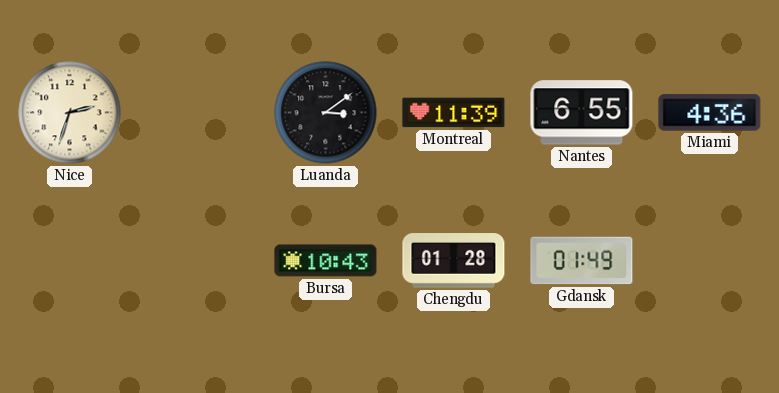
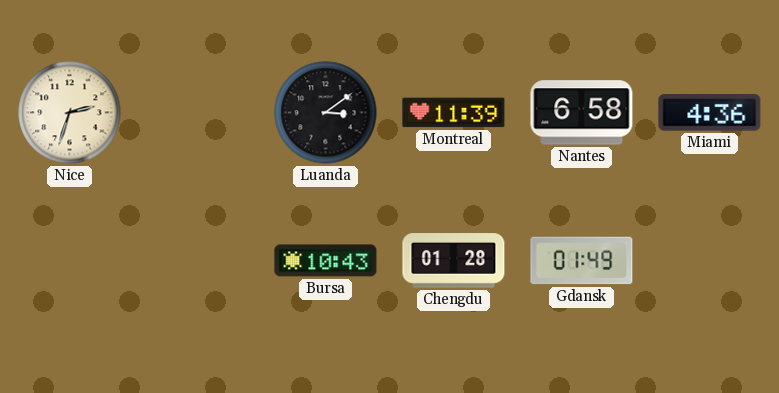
Nantes: 6:55 -> 6:58
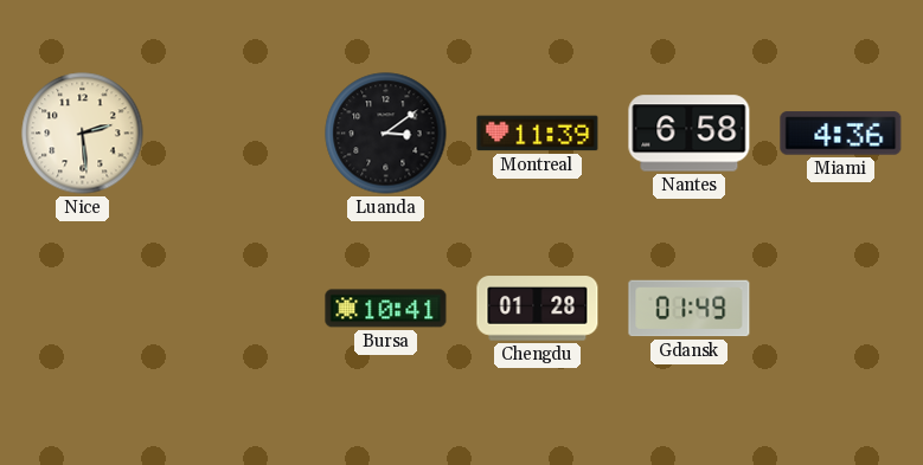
Nice: 2:33 -> 2:29
Bursa: 10:43 -> 10:41
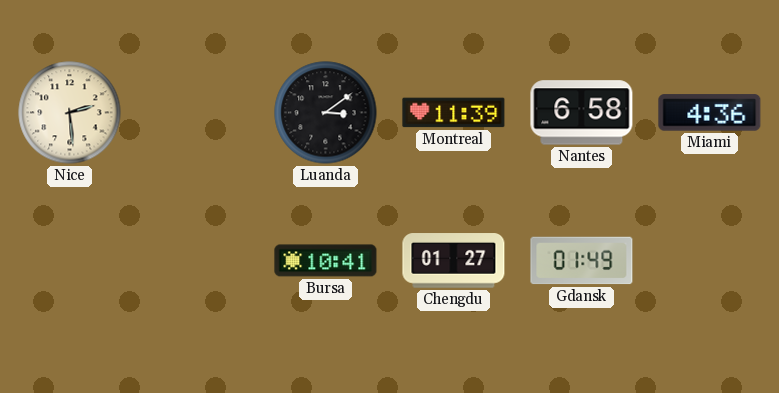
Chengdu: 01:28 -> 01:27
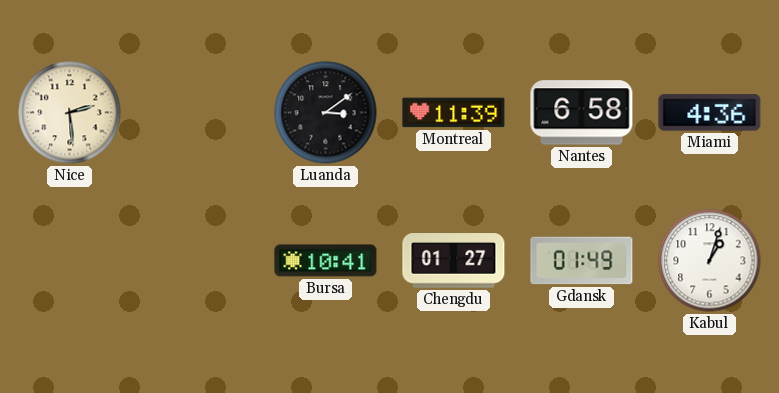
Kabul: none -> 1:03
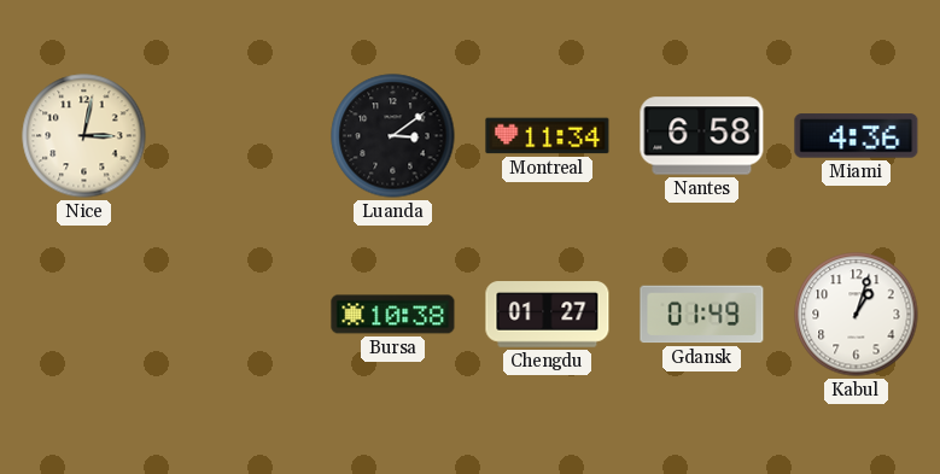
Nice: 2:29 -> 3:02
Montreal: 11:39 -> 11:34
Bursa: 10:41 -> 10:38
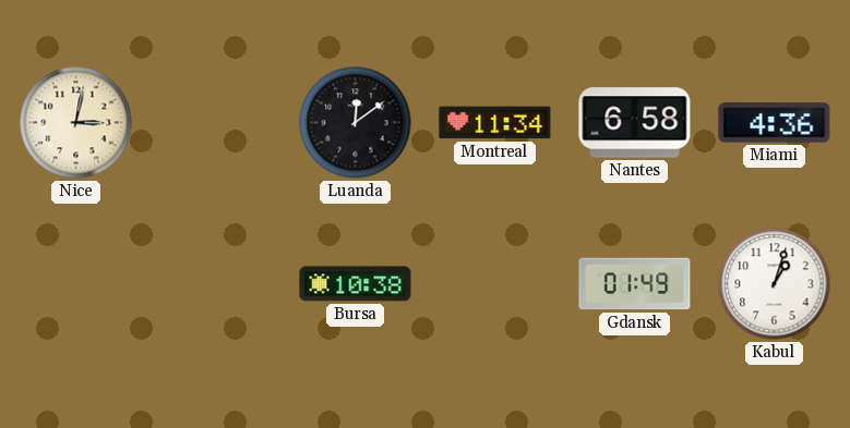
Luanda: 3:09 -> 12:09
Chengdu: 01:27 -> none
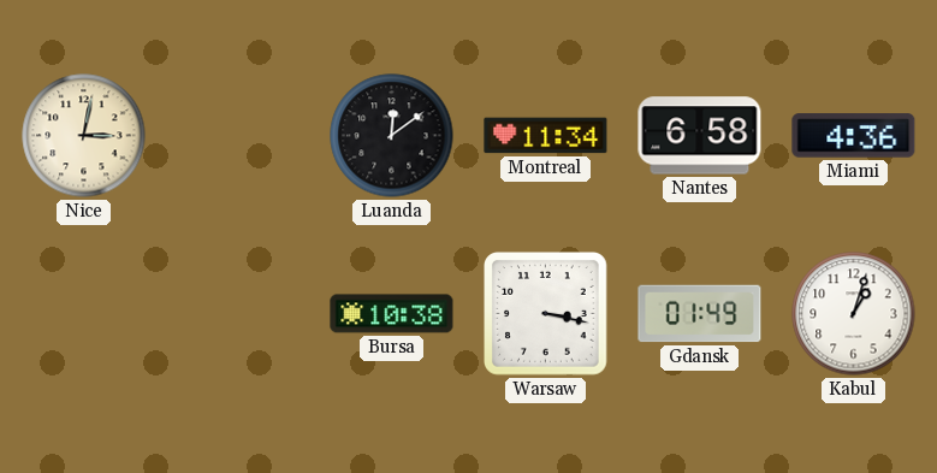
Warsaw: none -> 3:17
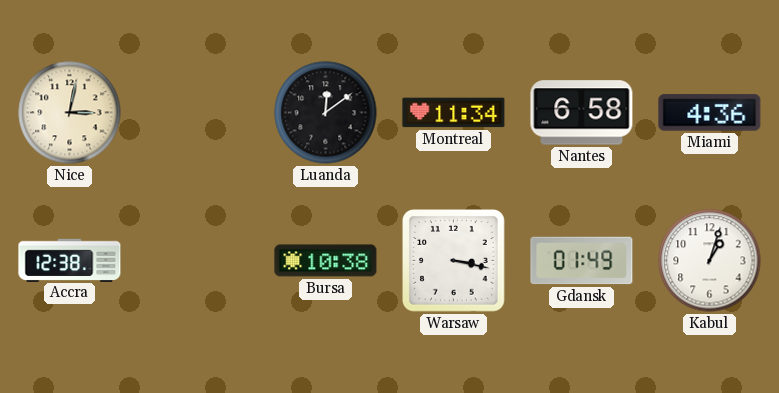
Accra: none -> 12:38
